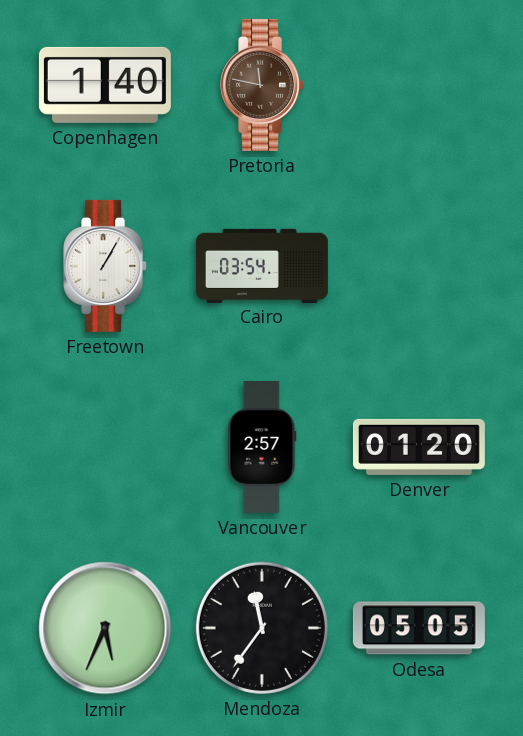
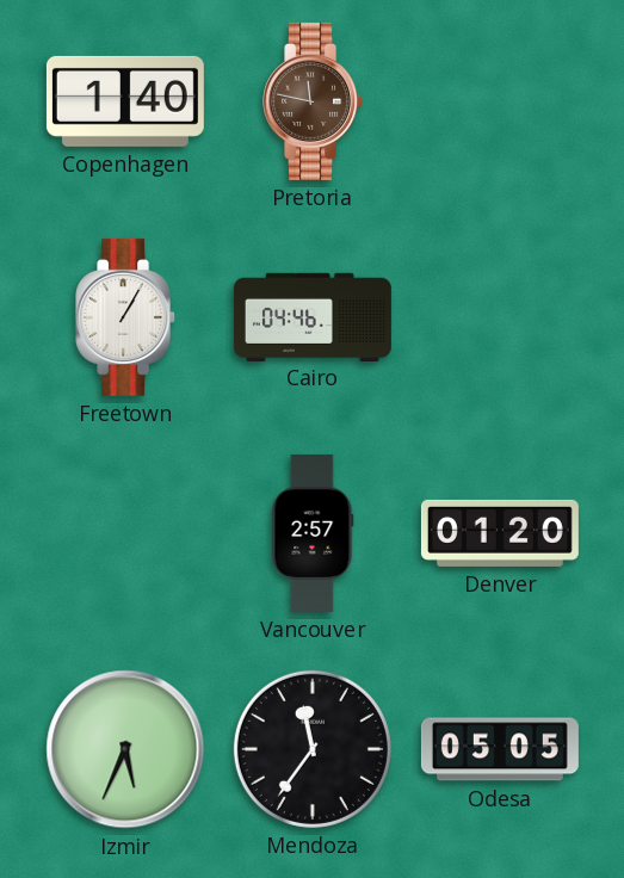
Cairo: 03:54 -> 04:46
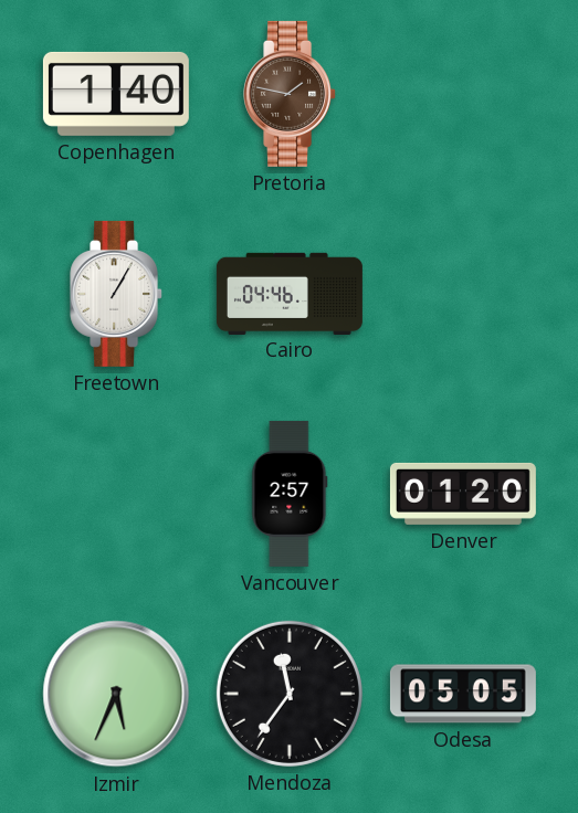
Pretoria: 11:47 -> 1:47
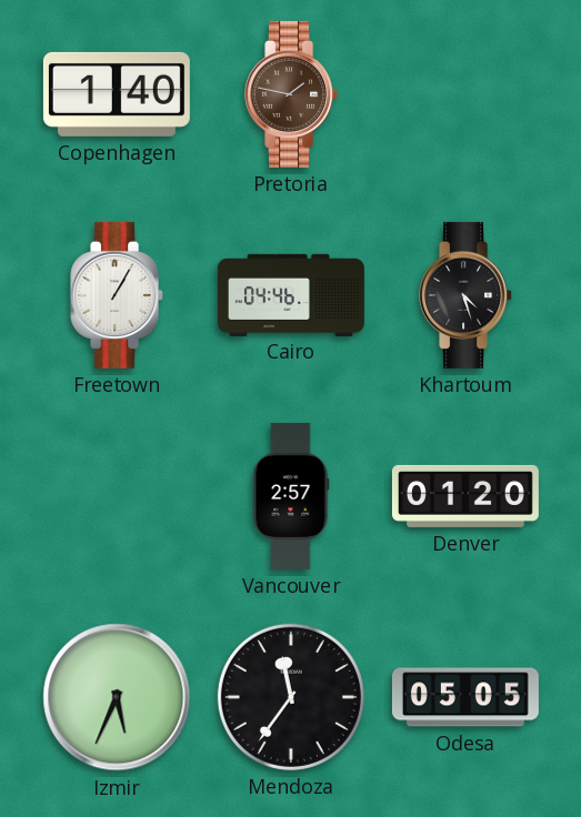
Khartoum: none -> 4:27
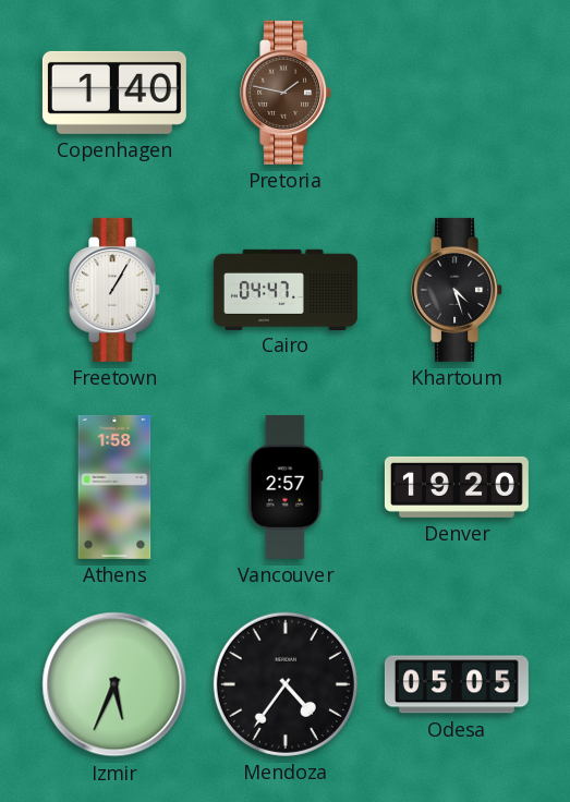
Cairo: 04:46 -> 04:47
Athens: none -> 1:58
Denver: 01:20 -> 19:20
Mendoza: 11:36 -> 4:36
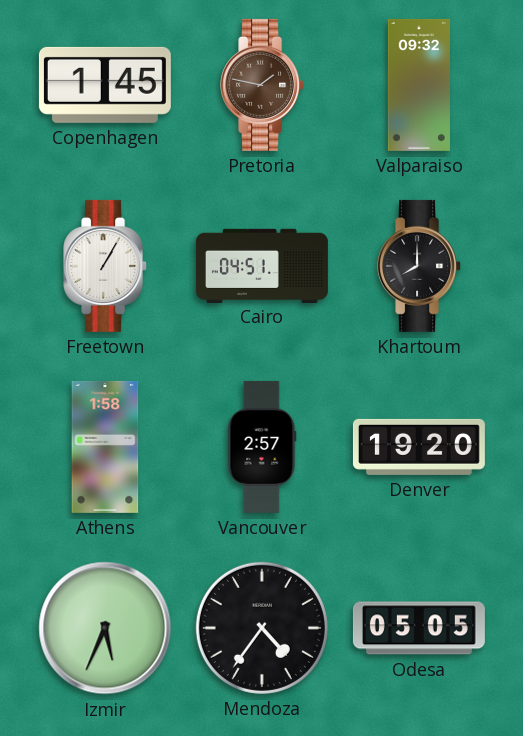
Copenhagen: 1:40 -> 1:45
Valparaiso: none -> 09:32
Cairo: 04:47 -> 04:51
Khartoum: 4:27 -> 8:00
